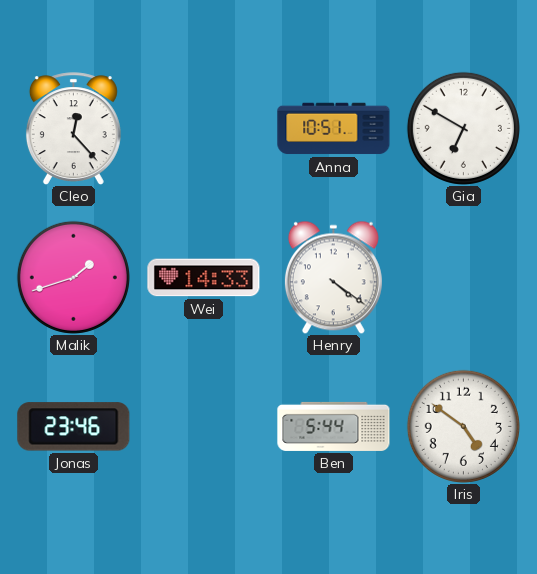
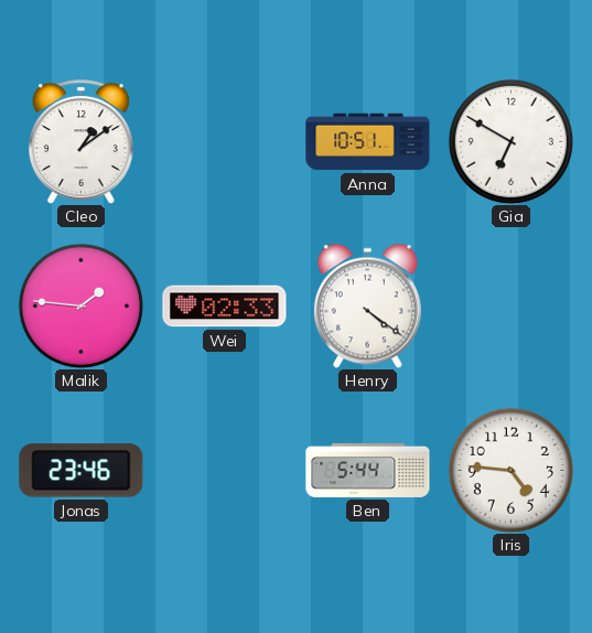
Cleo: 12:23 -> 1:09
Malik: 1:42 -> 1:46
Wei: 14:33 -> 02:33
Iris: 4:51 -> 4:46
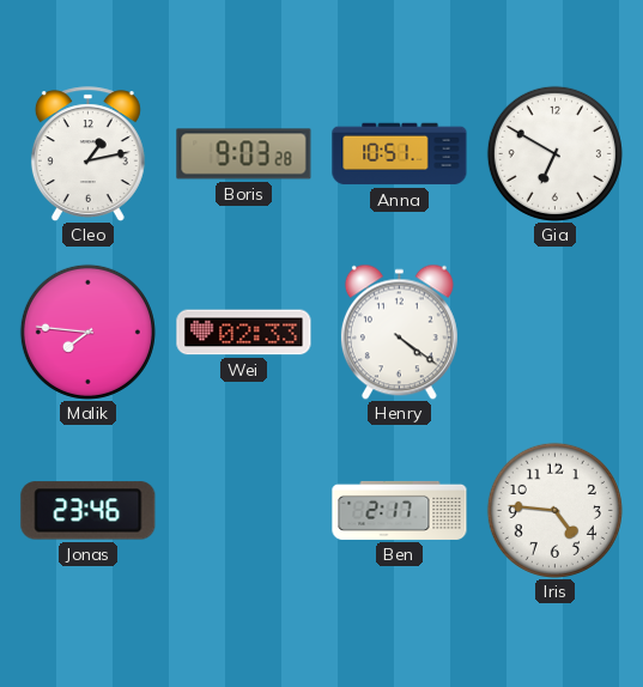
Cleo: 1:09 -> 1:13
Boris: none -> 9:03
Malik: 1:46 -> 7:46
Ben: 5:44 -> 2:17
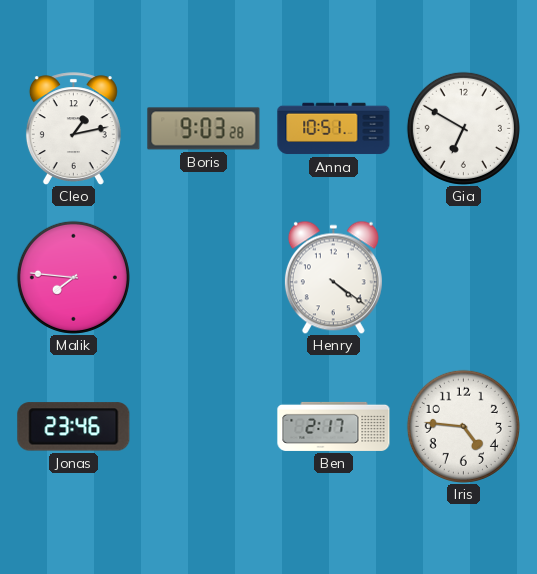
Wei: 02:33 -> none
